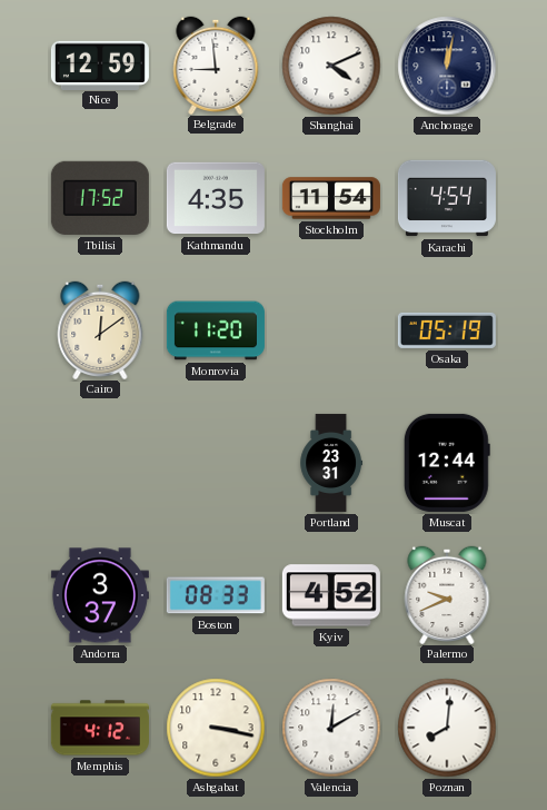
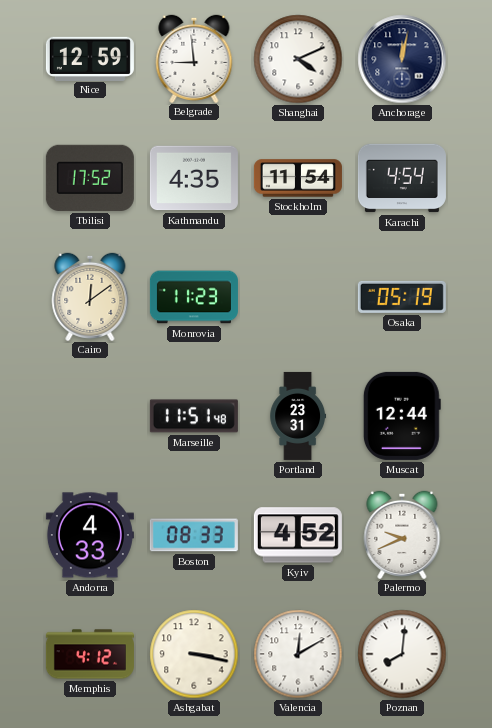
Monrovia: 11:20 -> 11:23
Marseille: none -> 11:51
Andorra: 3:37 -> 4:33
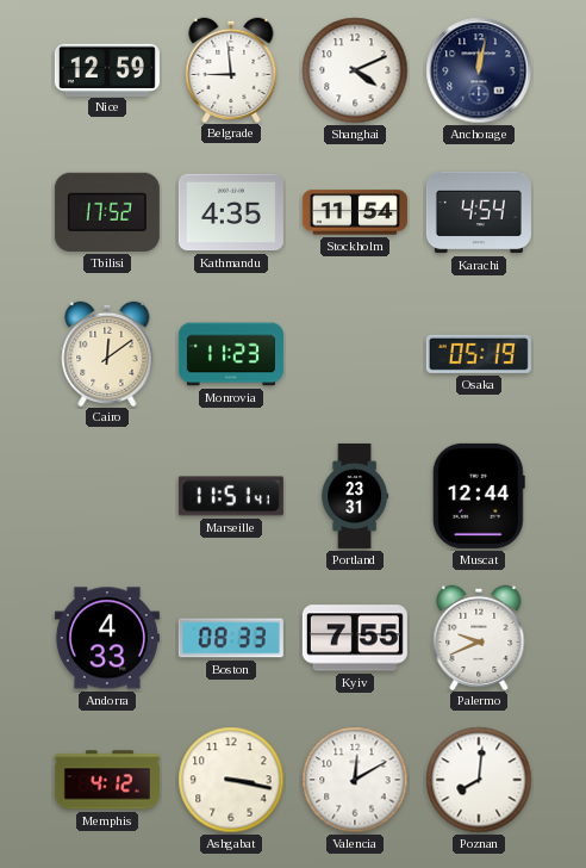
Marseille: 11:51:48 -> 11:51:41
Kyiv: 4:52 -> 7:55
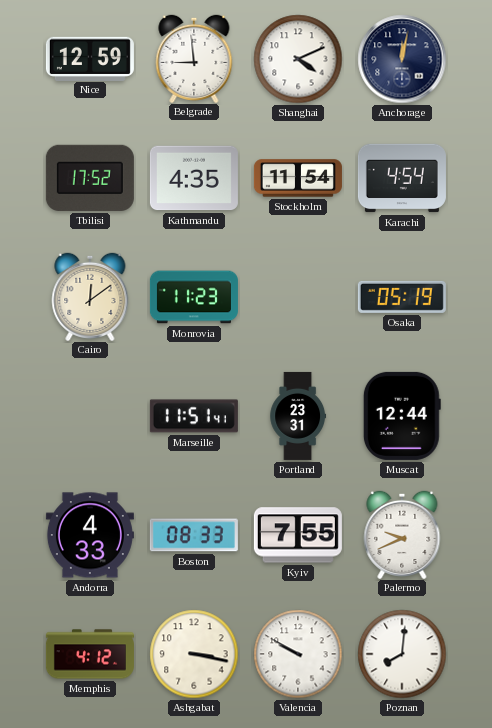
Valencia: 12:10 -> 9:50
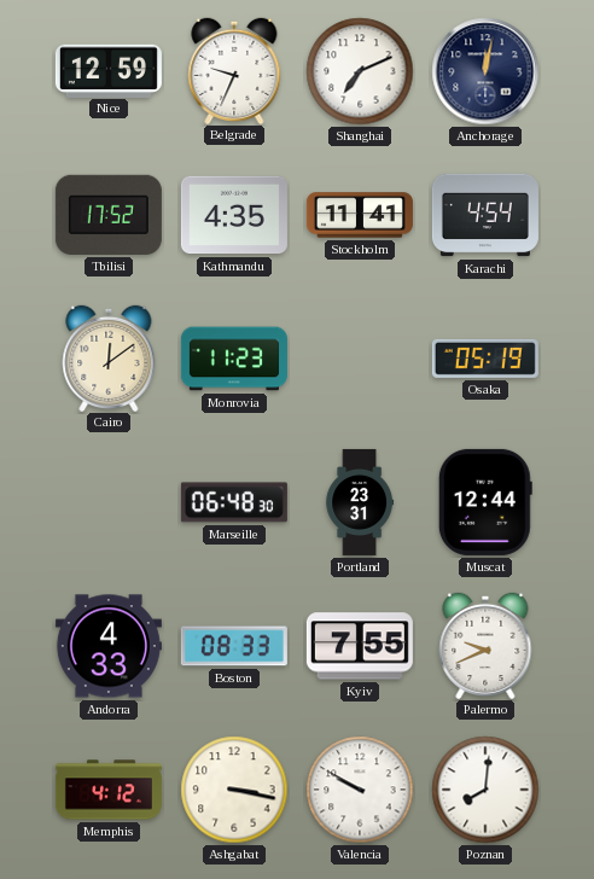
Belgrade: 8:59 -> 9:34
Shanghai: 4:11 -> 7:11
Stockholm: 11:54 -> 11:41
Marseille: 11:51 -> 06:48
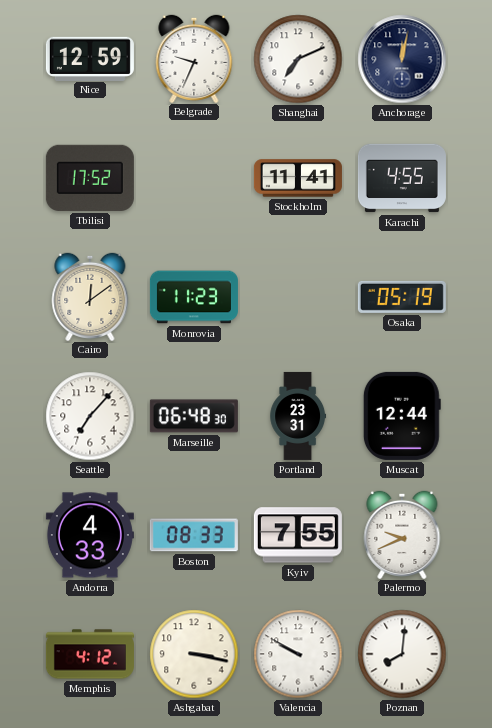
Kathmandu: 4:35 -> none
Karachi: 4:54 -> 4:55
Seattle: none -> 7:07
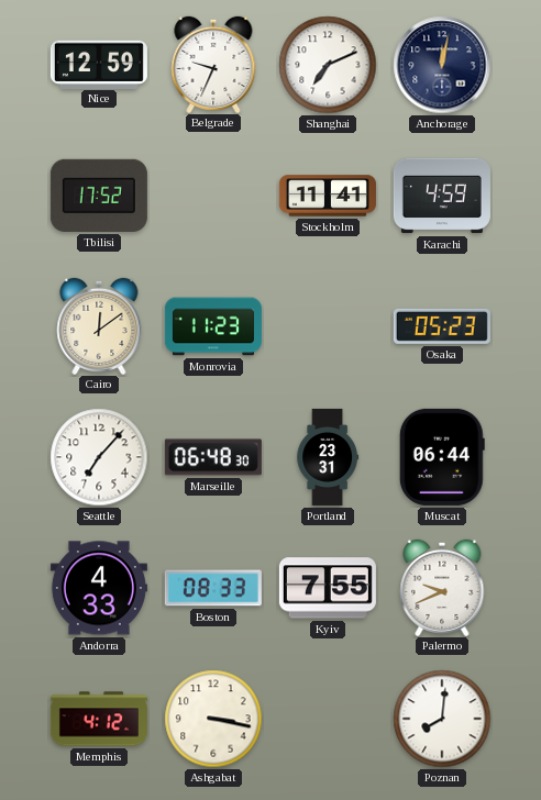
Karachi: 4:55 -> 4:59
Osaka: 05:19 -> 05:23
Muscat: 12:44 -> 06:44
Valencia: 9:50 -> none
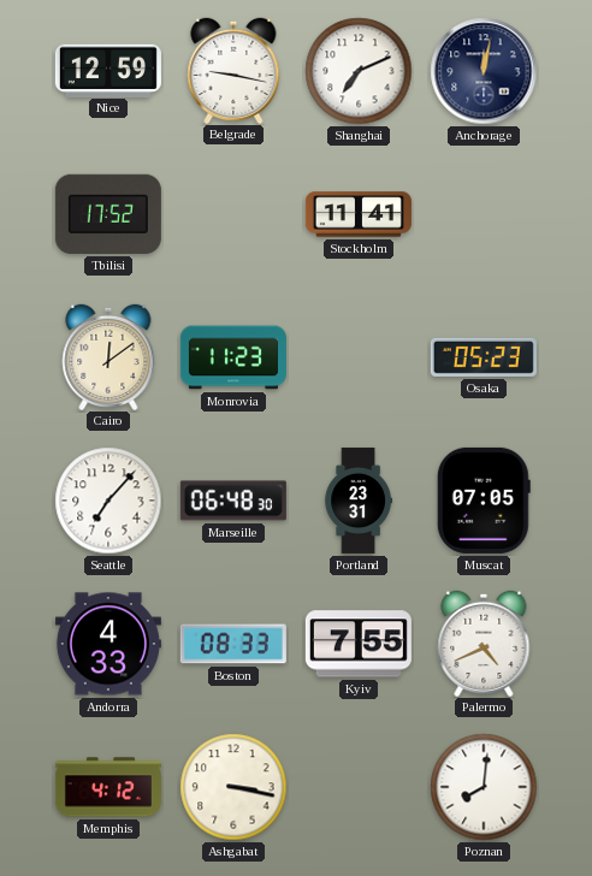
Belgrade: 9:34 -> 9:17
Karachi: 4:59 -> none
Muscat: 06:44 -> 07:05
Palermo: 9:41 -> 4:41
